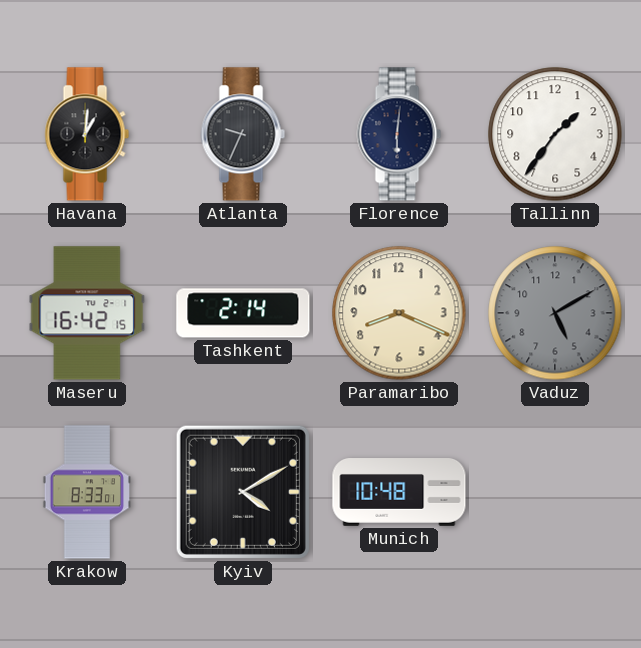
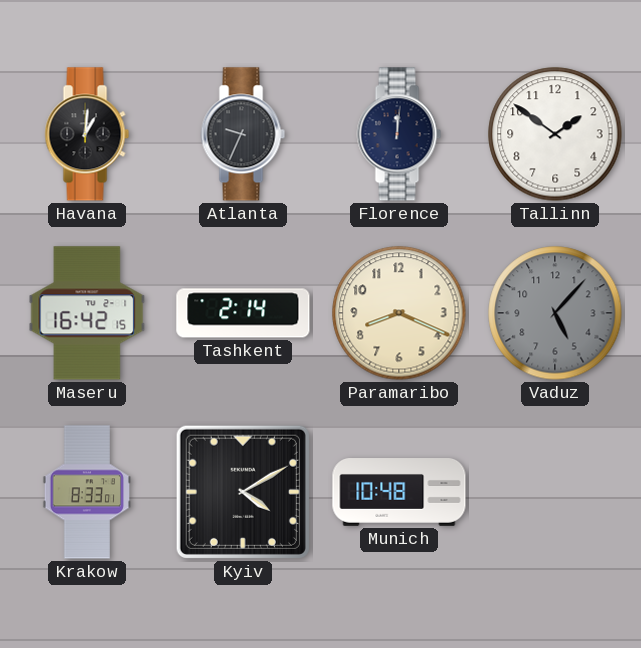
Florence: 6:01 -> 12:01
Tallinn: 1:36 -> 1:51
Vaduz: 5:10 -> 5:07
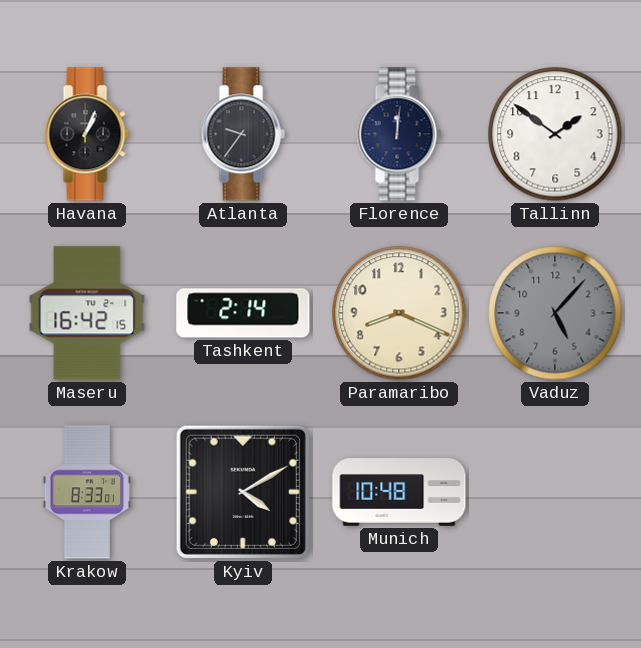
Havana: 1:01 -> 1:04
Atlanta: 9:34 -> 9:36
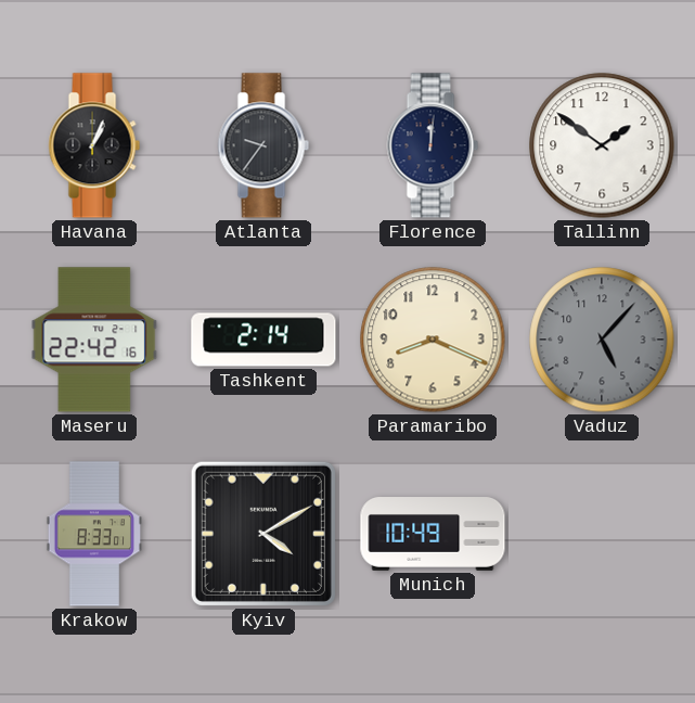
Maseru: 16:42 -> 22:42
Munich: 10:48 -> 10:49
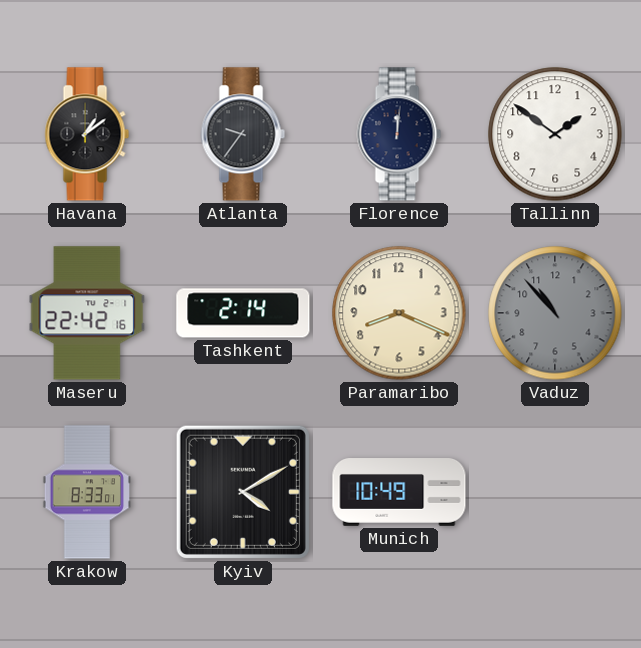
Havana: 1:04 -> 1:09
Vaduz: 5:07 -> 10:53
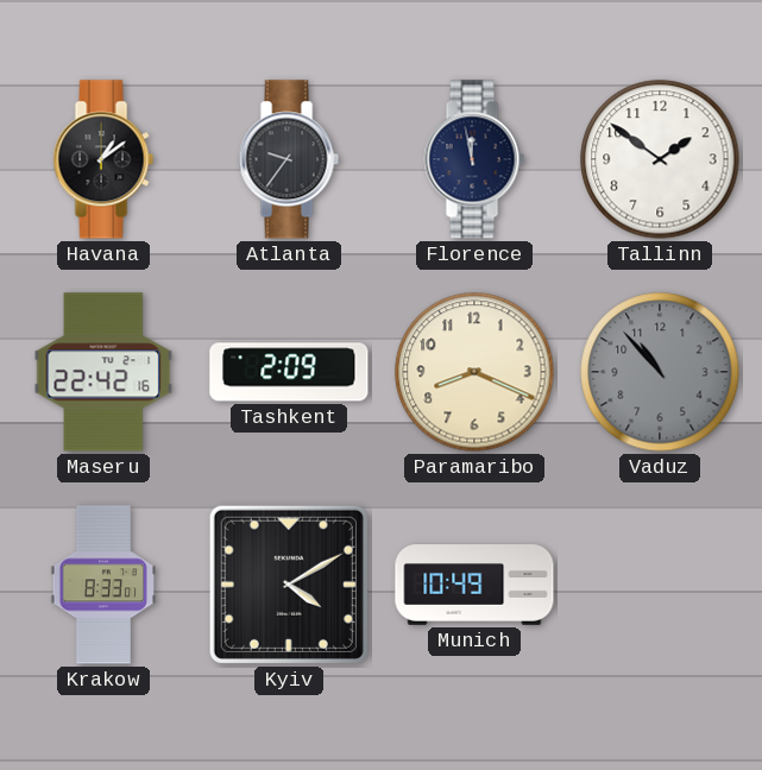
Florence: 12:01 -> 11:58
Tashkent: 2:14 -> 2:09
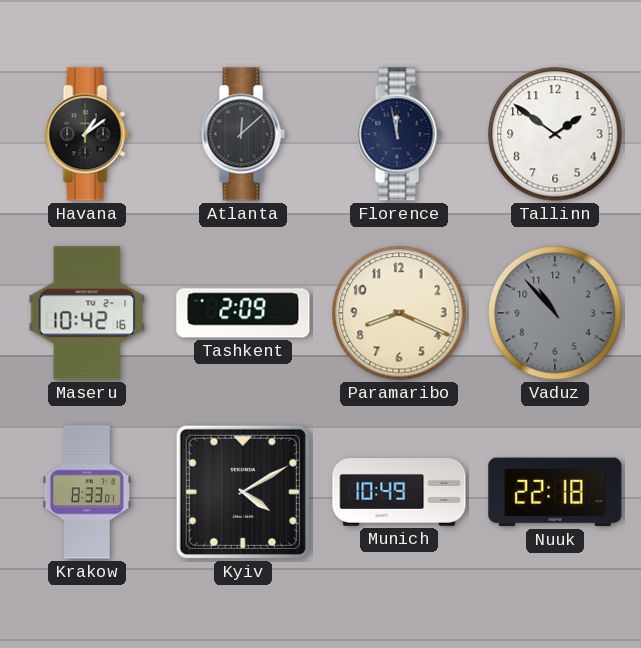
Atlanta: 9:36 -> 12:08
Maseru: 22:42 -> 10:42
Nuuk: none -> 22:18
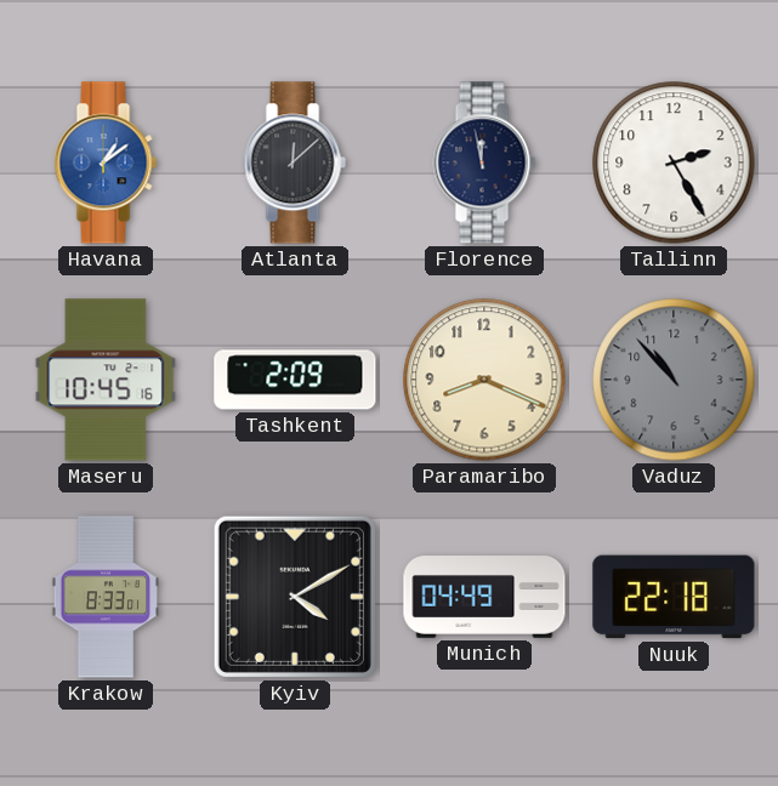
Havana dial: black -> blue
Tallinn: 1:51 -> 2:25
Maseru: 10:42 -> 10:45
Munich: 10:49 -> 04:49
